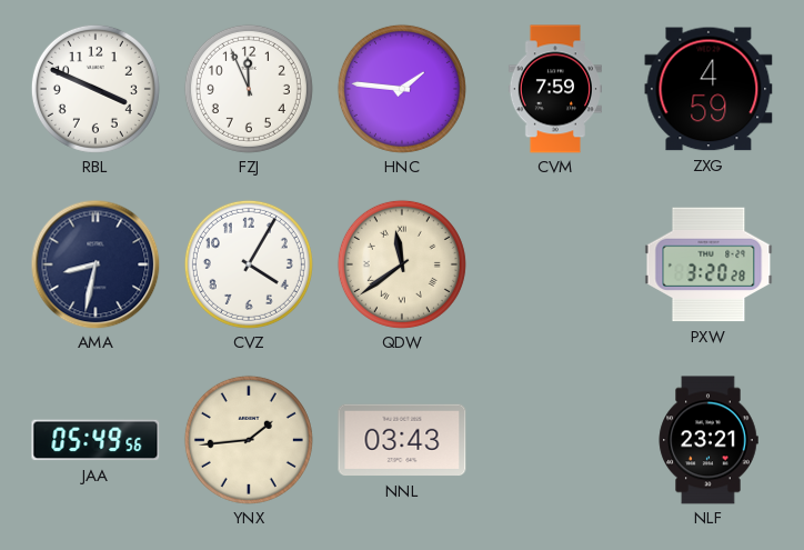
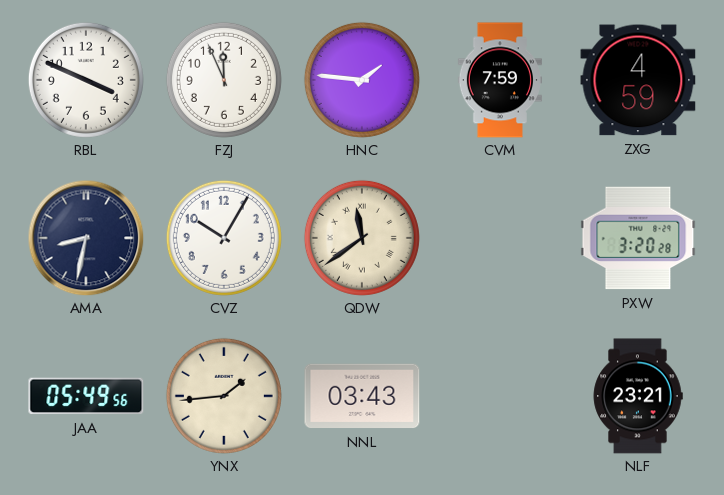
CVZ: 4:05 -> 10:05
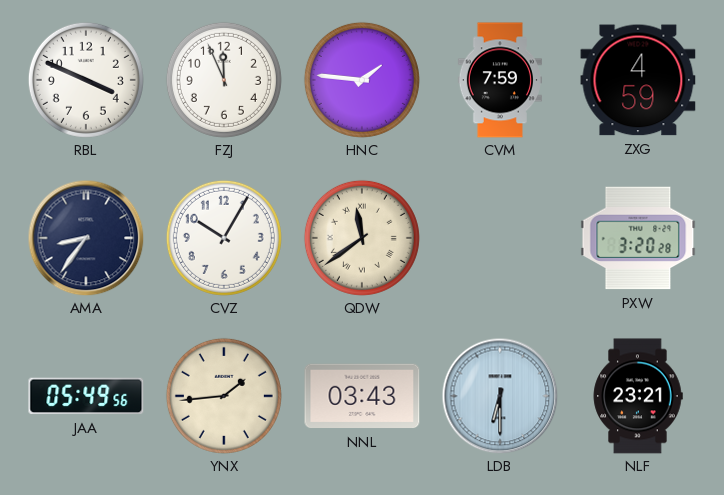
AMA: 8:32 -> 8:36
LDB: none -> 6:30
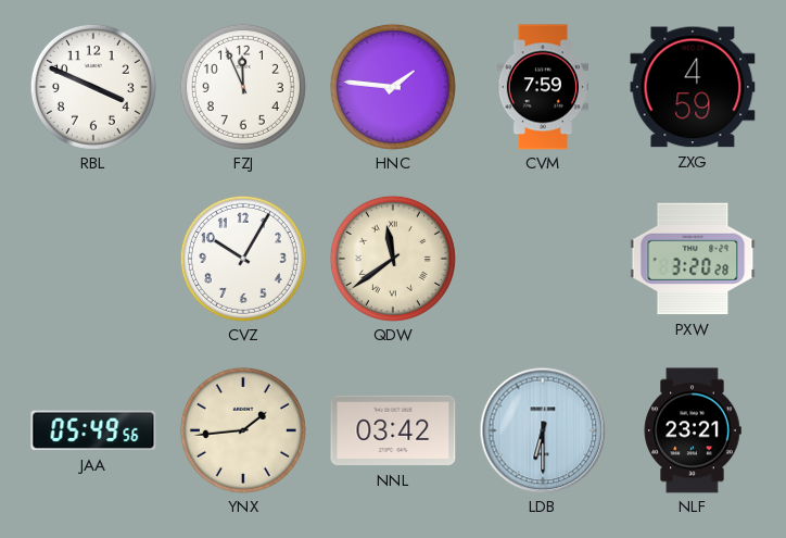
AMA: 8:36 -> none
NNL: 03:43 -> 03:42
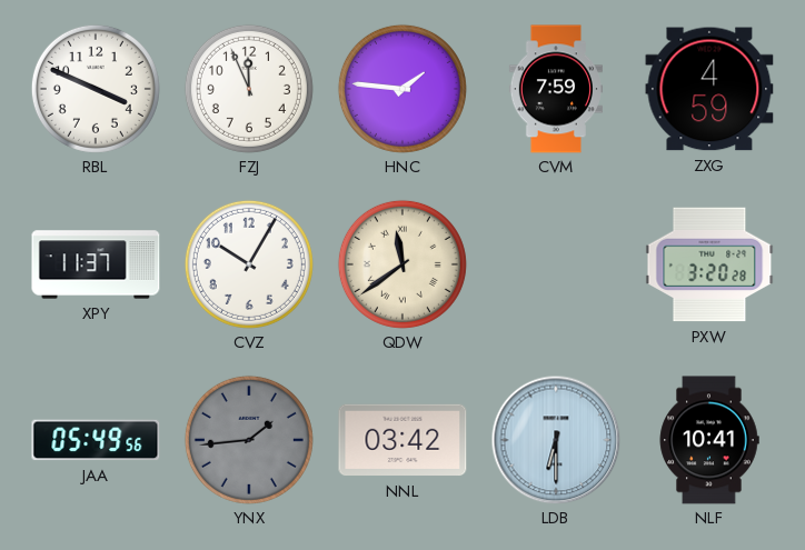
XPY: none -> 11:37
YNX dial: cream -> grey
NLF: 23:21 -> 10:41
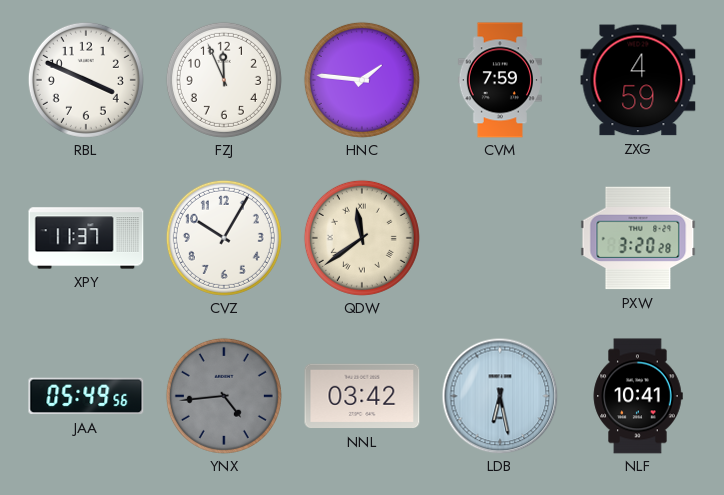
YNX: 1:44 -> 4:44
LDB: 6:30 -> 6:28
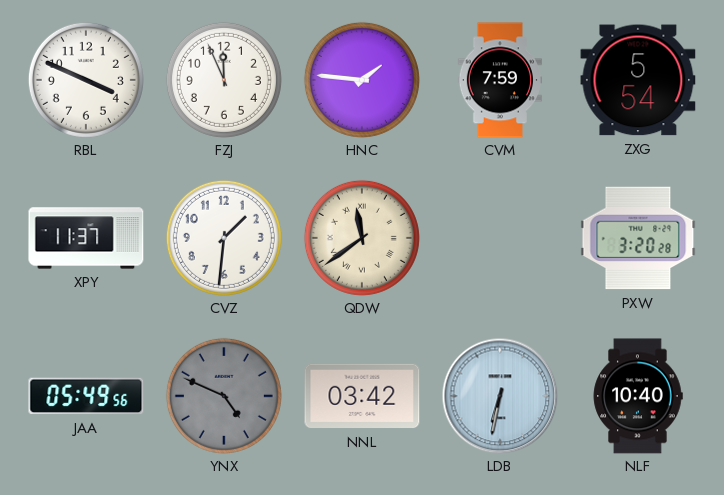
ZXG: 4:59 -> 5:54
CVZ: 10:05 -> 1:31
YNX: 4:44 -> 4:49
LDB: 6:28 -> 6:32
NLF: 10:41 -> 10:40
